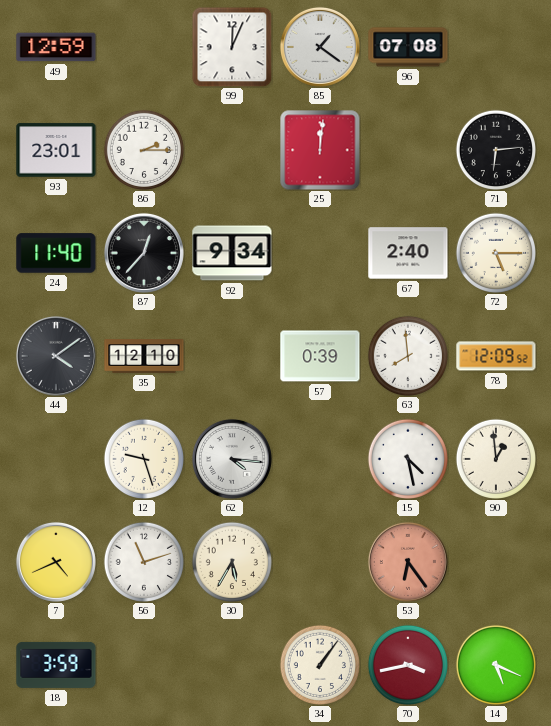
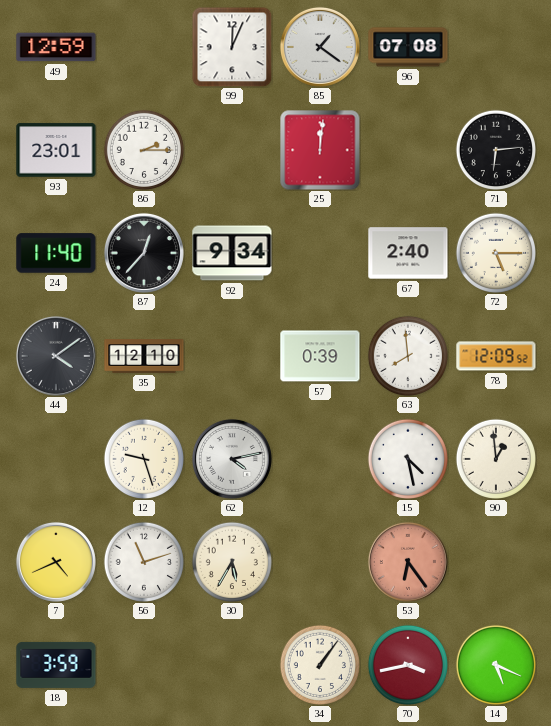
62: 4:16 -> 4:13
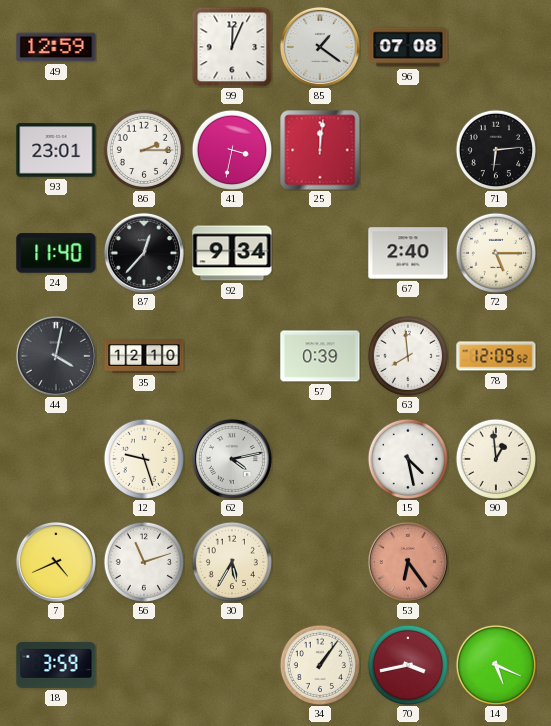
41: none -> 3:32
44: 4:09 -> 4:02
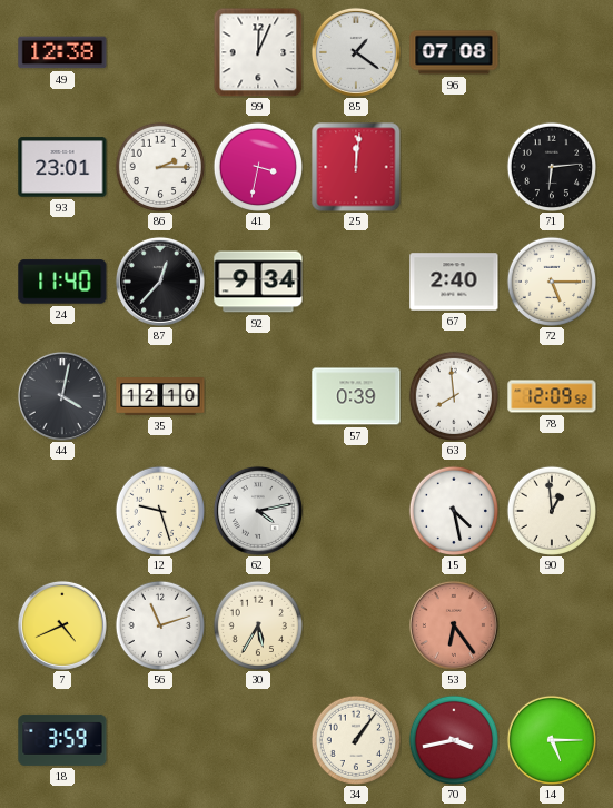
49: 12:59 -> 12:38
14: 5:19 -> 5:15
